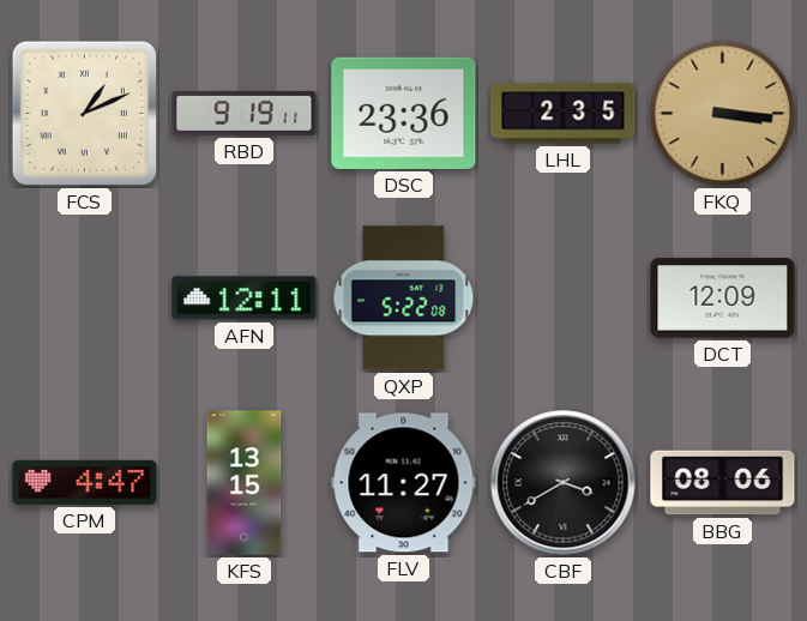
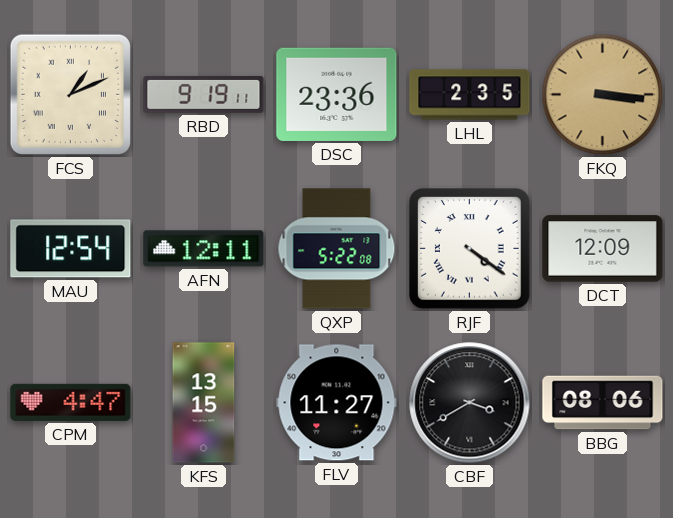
MAU: none -> 12:54
RJF: none -> 4:21
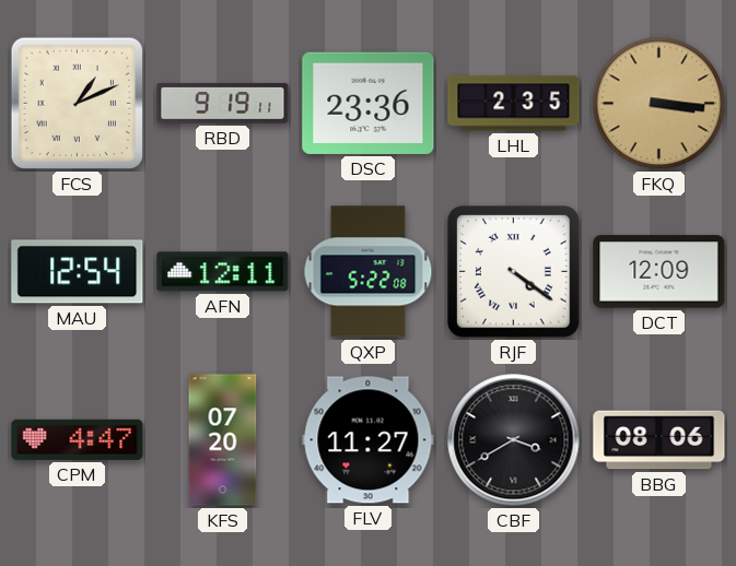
KFS: 13:15 -> 07:20
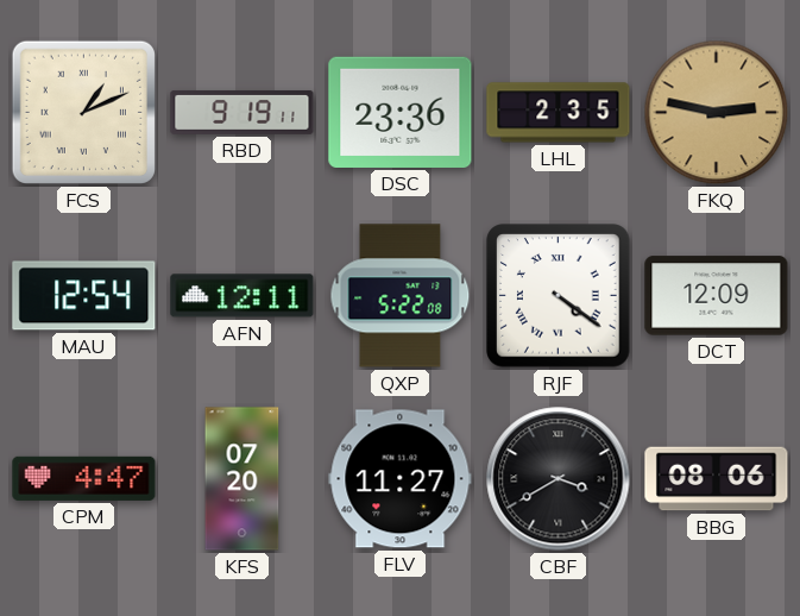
FKQ: 3:16 -> 2:47
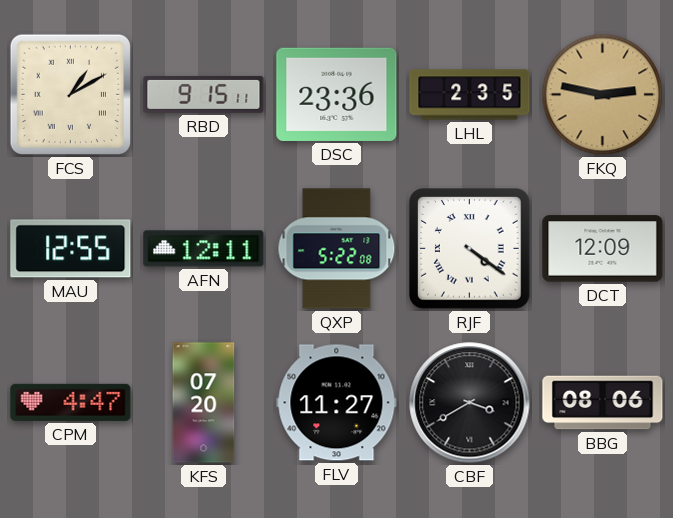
FCS: 1:11 -> 1:10
RBD: 9:19 -> 9:15
MAU: 12:54 -> 12:55
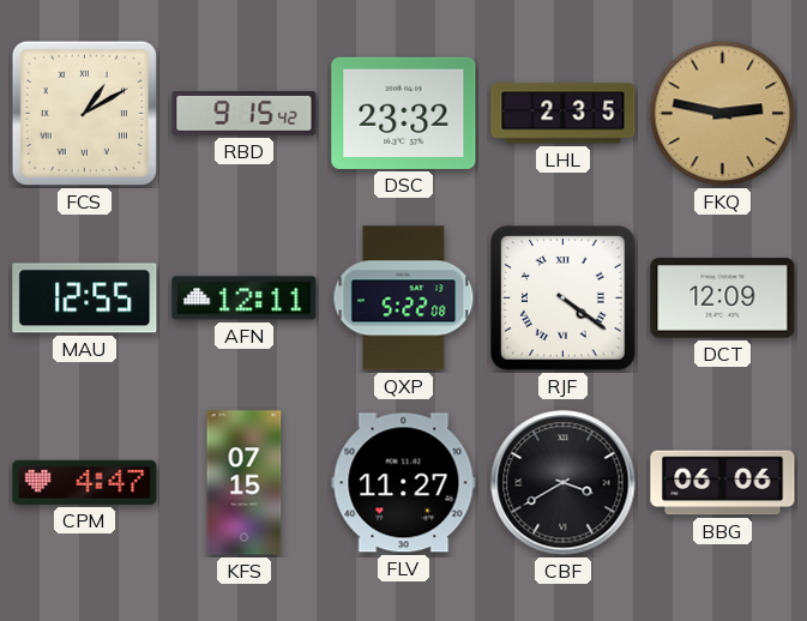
RBD: 9:15:11 -> 9:15:42
DSC: 23:36 -> 23:32
KFS: 07:20 -> 07:15
BBG: 08:06 -> 06:06
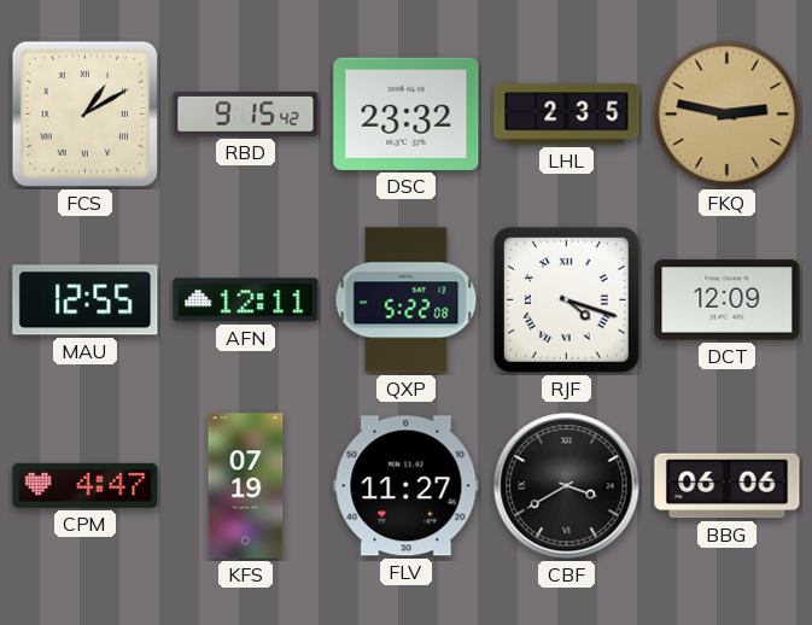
RJF: 4:21 -> 4:18
KFS: 07:15 -> 07:19
